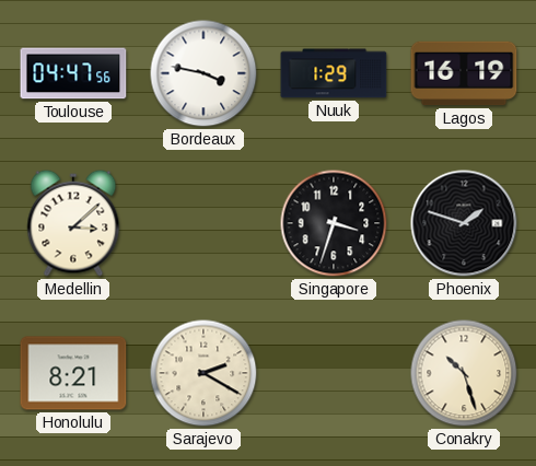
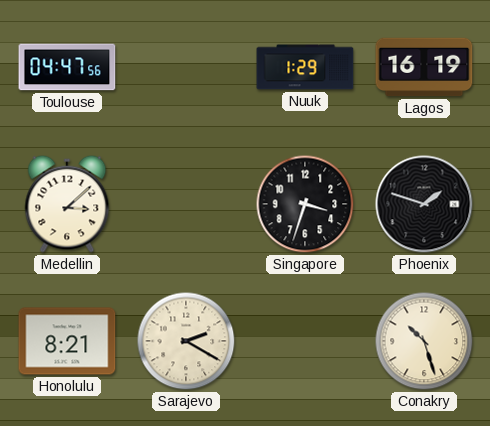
Bordeaux: 3:47 -> none
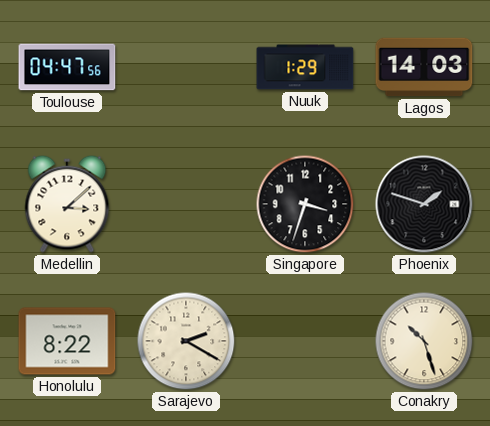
Lagos: 16:19 -> 14:03
Honolulu: 8:21 -> 8:22
